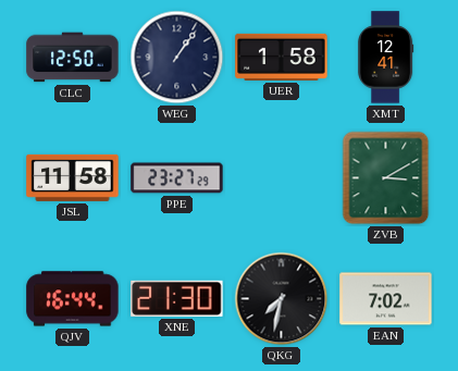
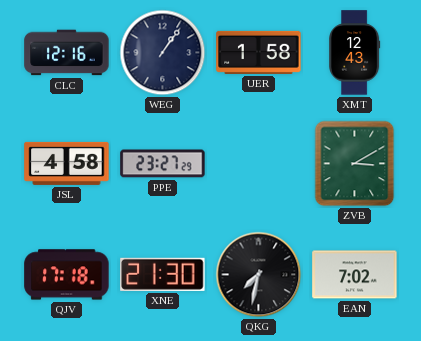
CLC: 12:50 -> 12:16
XMT: 12:41 -> 12:43
JSL: 11:58 -> 4:58
QJV: 16:44 -> 17:18
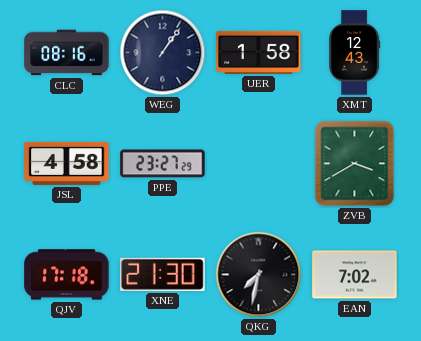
CLC: 12:16 -> 08:16
ZVB: 3:10 -> 3:40
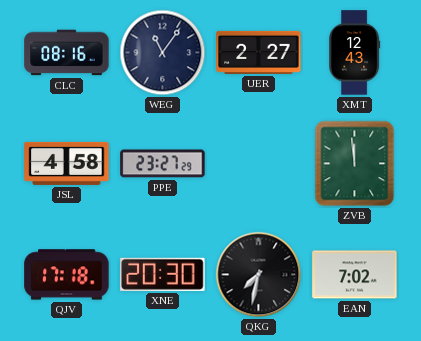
WEG: 1:06 -> 11:06
UER: 1:58 -> 2:27
ZVB: 3:40 -> 11:59
XNE: 21:30 -> 20:30
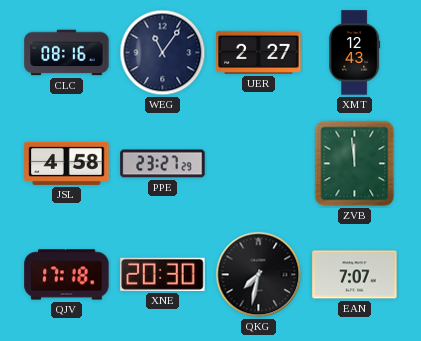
EAN: 7:02 -> 7:07
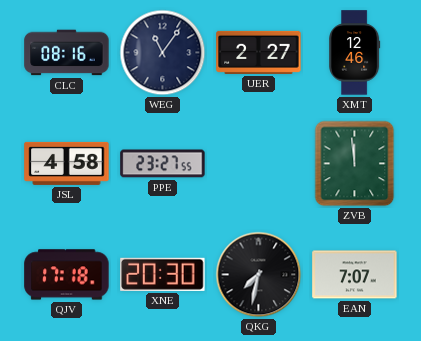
XMT: 12:43 -> 12:46
PPE: 23:27:29 -> 23:27:55
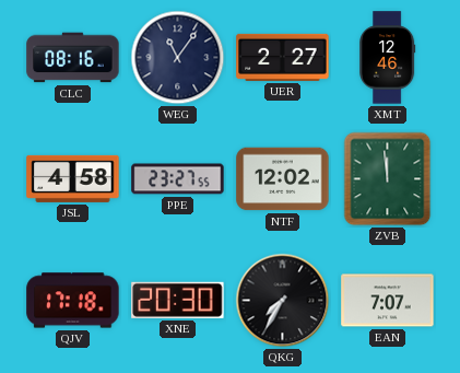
NTF: none -> 12:02
QKG: 7:32 -> 7:35
